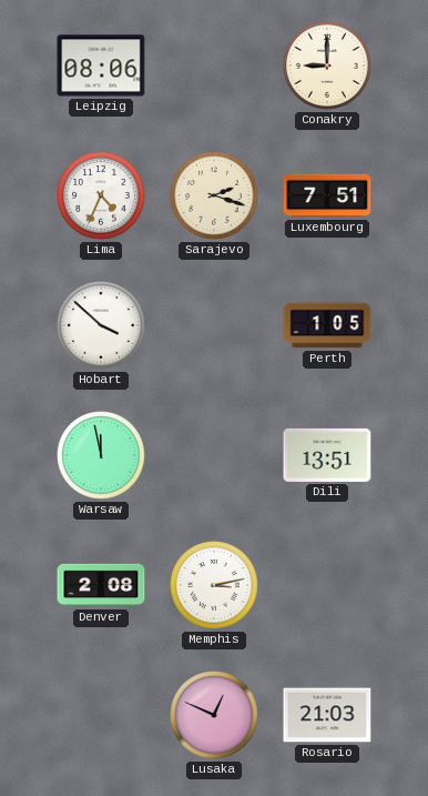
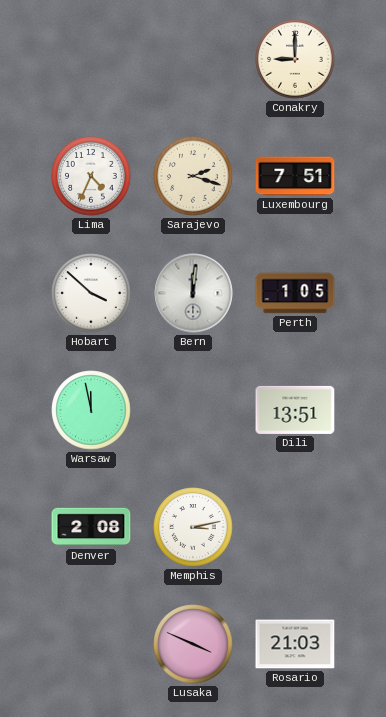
Leipzig: 08:06 -> none
Bern: none -> 12:01
Lusaka: 12:49 -> 3:49
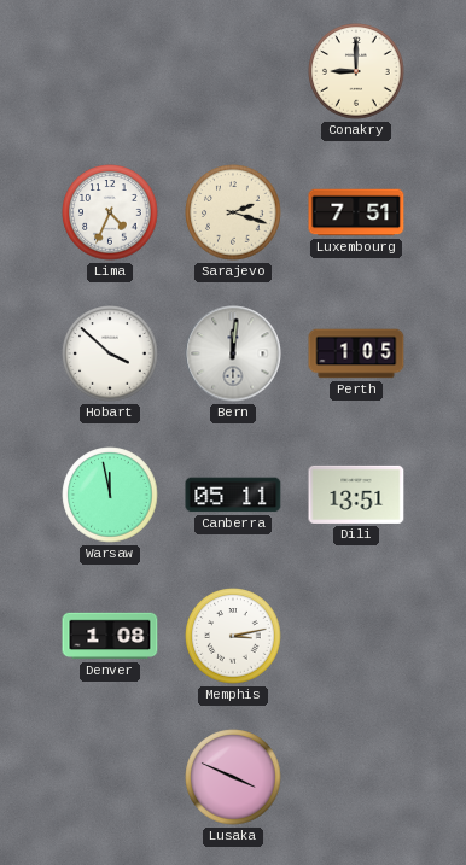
Canberra: none -> 05:11
Denver: 2:08 -> 1:08
Rosario: 21:03 -> none
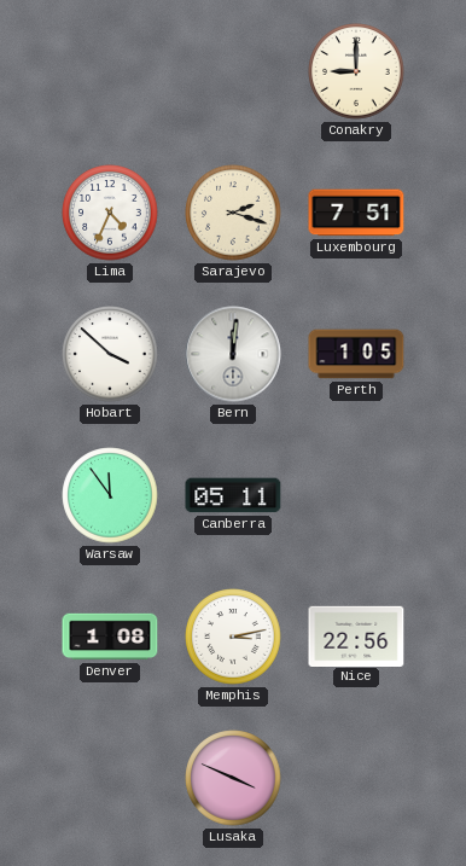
Warsaw: 11:58 -> 11:54
Dili: 13:51 -> none
Nice: none -> 22:56
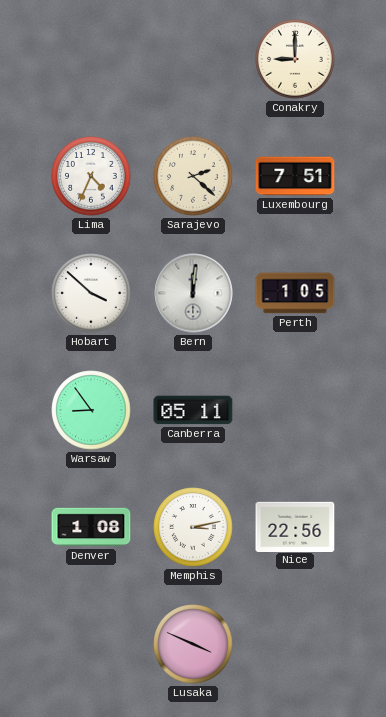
Sarajevo: 2:18 -> 2:22
Warsaw: 11:54 -> 8:54
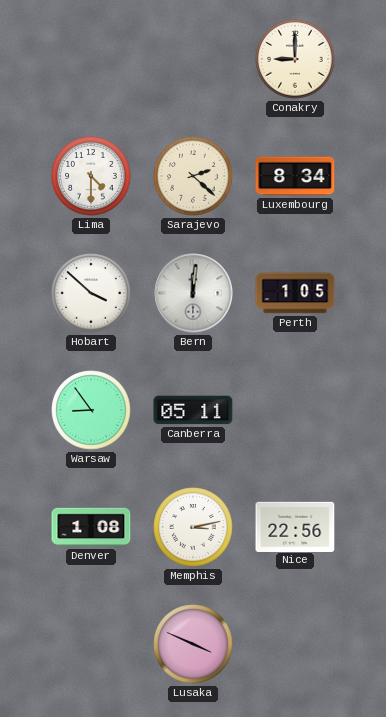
Lima: 4:34 -> 4:30
Luxembourg: 7:51 -> 8:34
